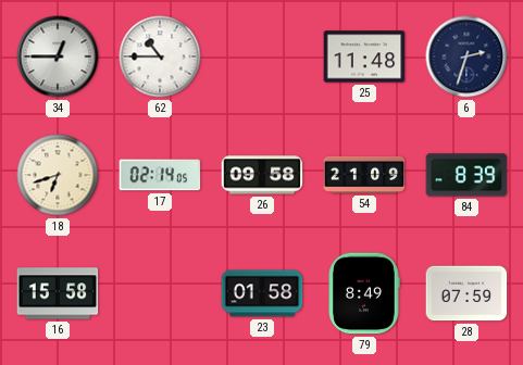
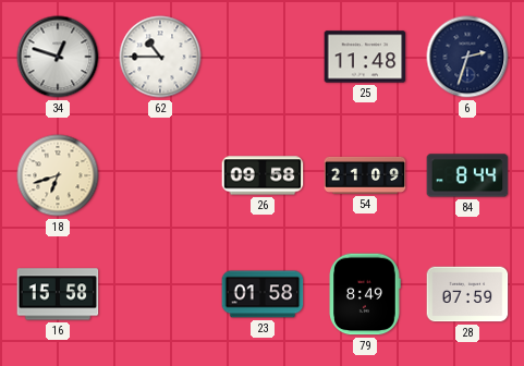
34: 12:45 -> 12:48
17: 02:14 -> none
84: 8:39 -> 8:44
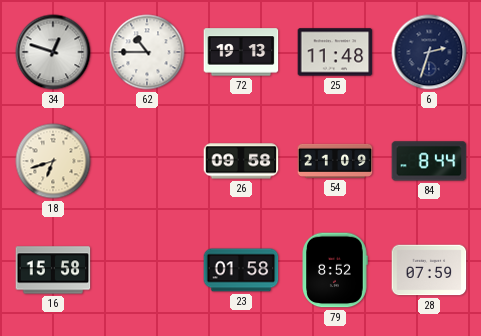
72: none -> 19:13
79: 8:49 -> 8:52
